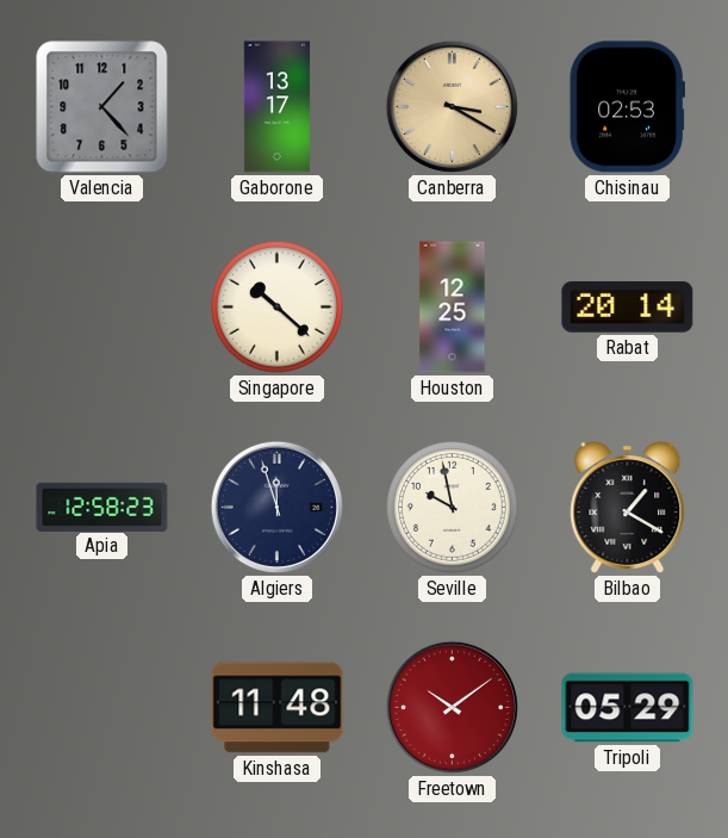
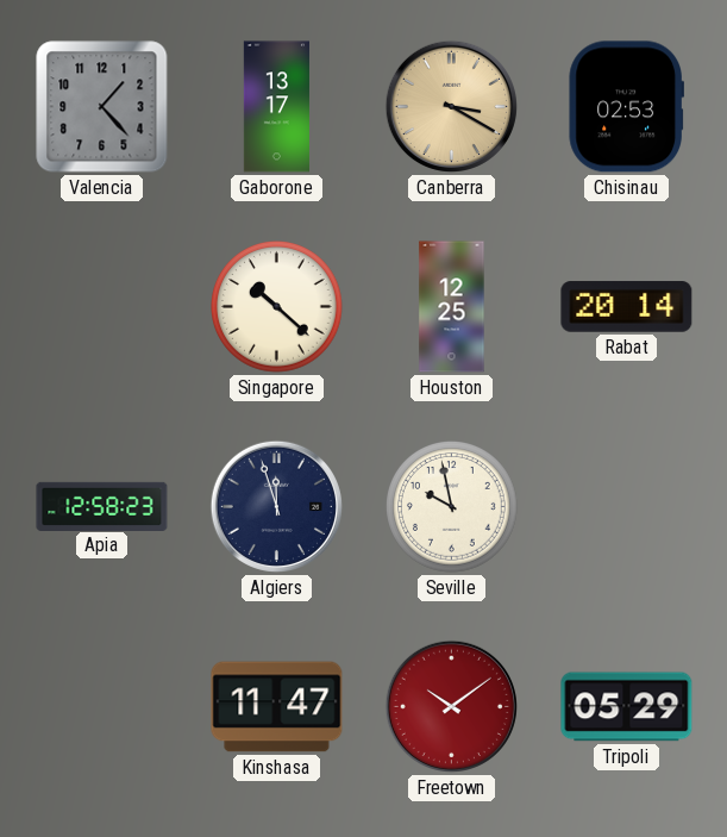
Bilbao: 1:20 -> none
Kinshasa: 11:48 -> 11:47
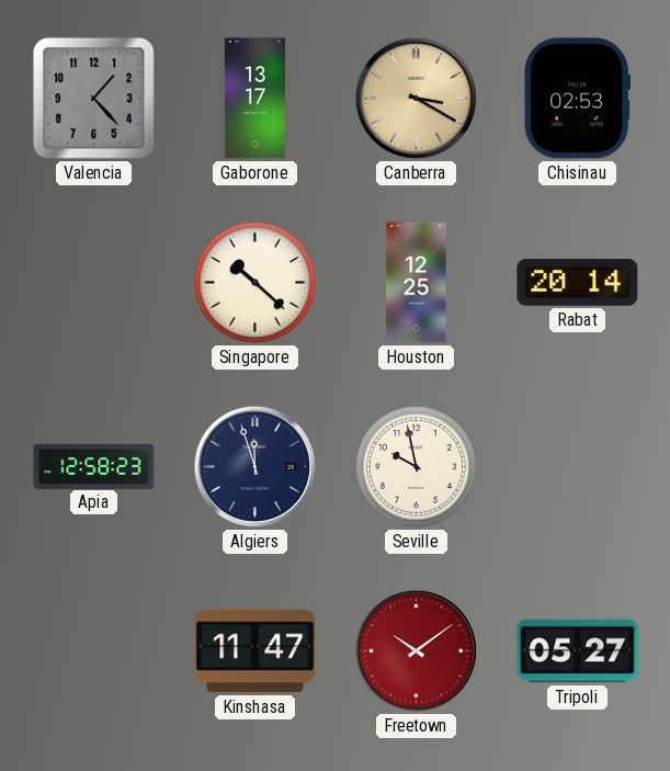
Tripoli: 05:29 -> 05:27
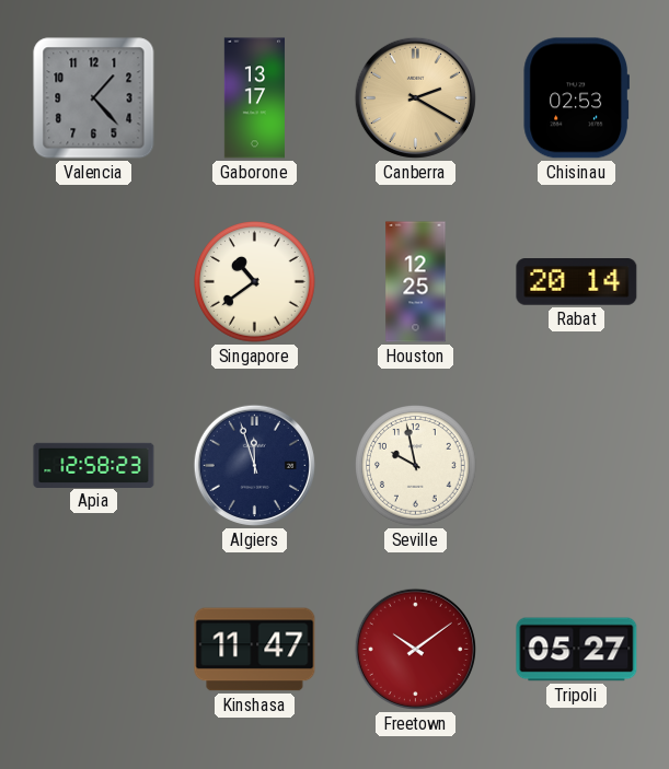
Canberra: 3:20 -> 2:20
Singapore: 10:22 -> 10:39
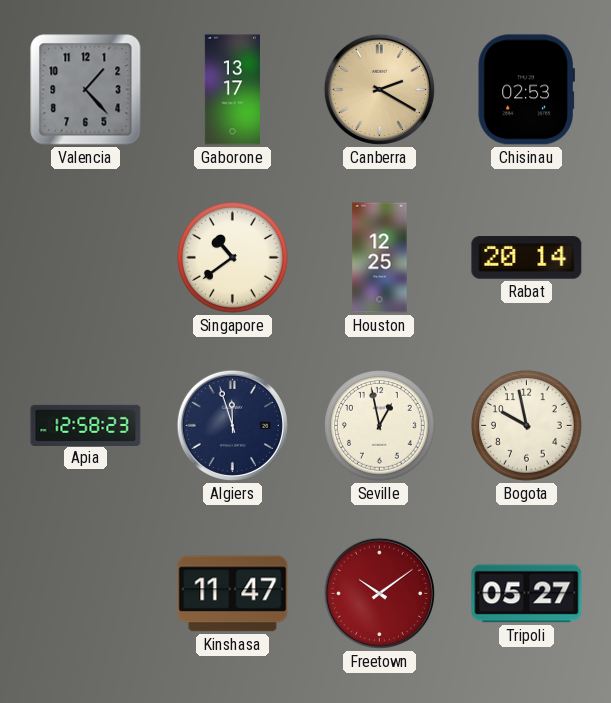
Seville: 9:58 -> 12:58
Bogota: none -> 9:58
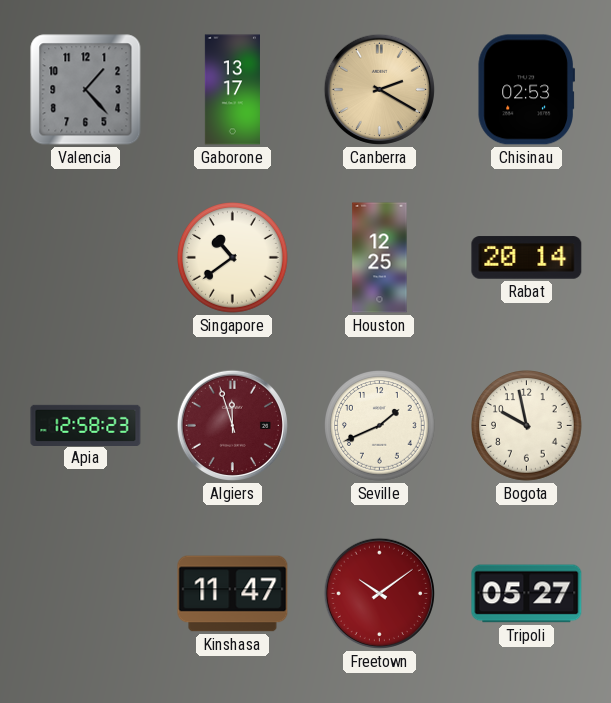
Algiers dial: navy -> burgundy
Seville: 12:58 -> 1:41
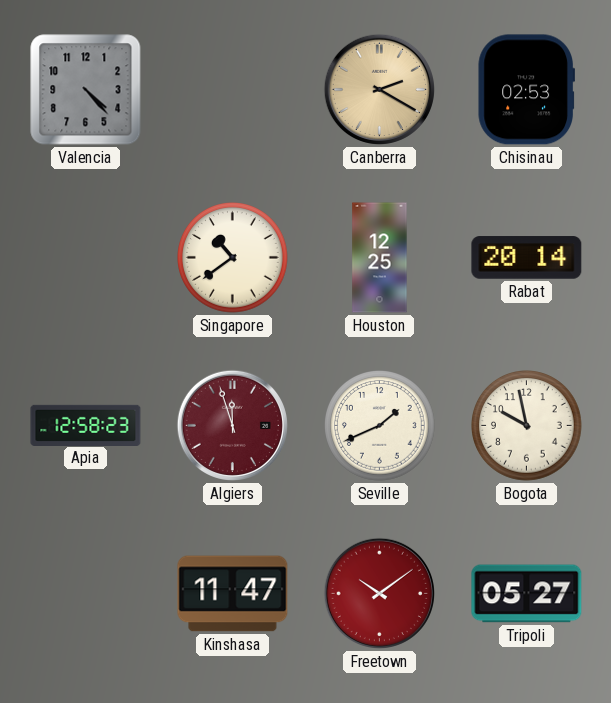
Valencia: 1:23 -> 4:23
Gaborone: 13:17 -> none
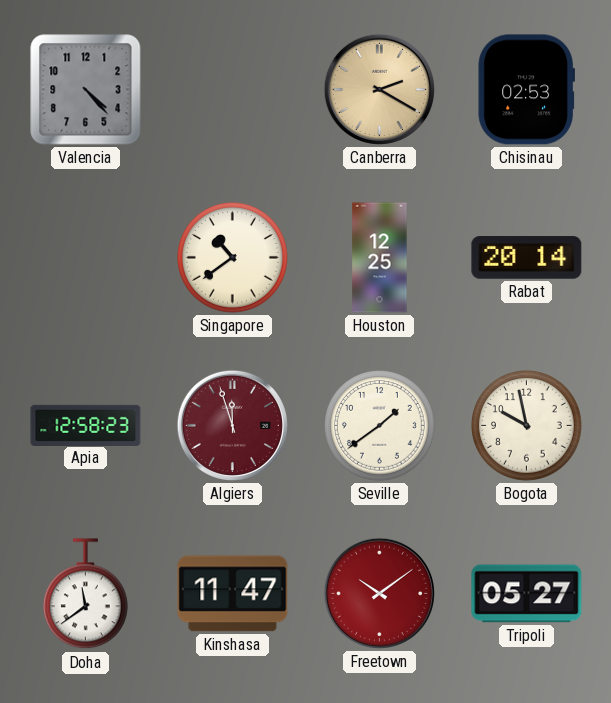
Seville: 1:41 -> 1:39
Doha: none -> 11:39
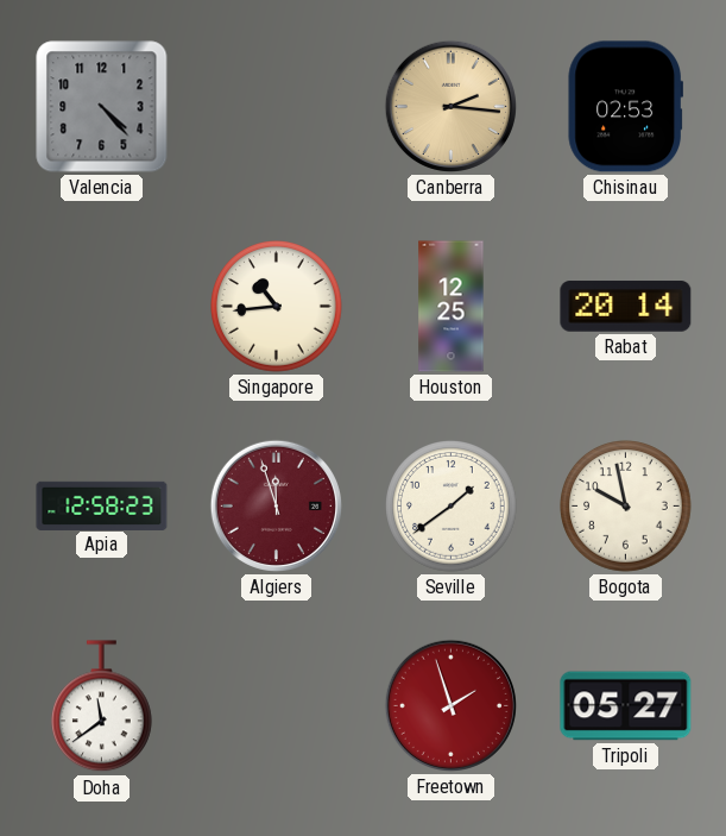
Canberra: 2:20 -> 2:16
Singapore: 10:39 -> 10:44
Kinshasa: 11:47 -> none
Freetown: 10:09 -> 1:57
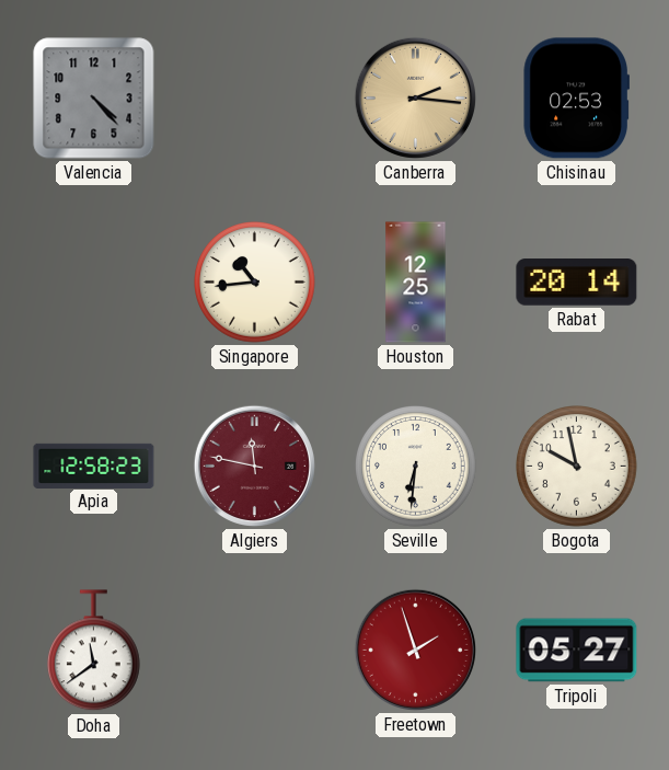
Algiers: 11:57 -> 11:47
Seville: 1:39 -> 6:31
